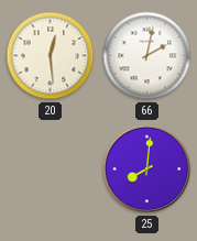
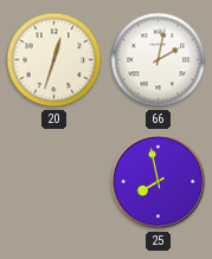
20: 12:29 -> 12:33
25: 8:01 -> 7:58
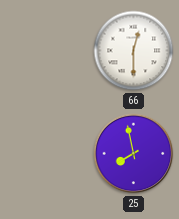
20: 12:33 -> none
66: 2:02 -> 12:30
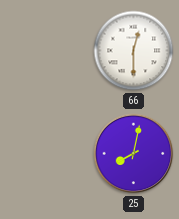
25: 7:58 -> 8:02
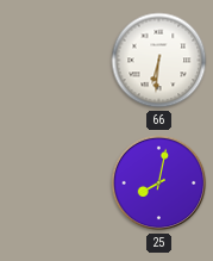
66: 12:30 -> 6:31
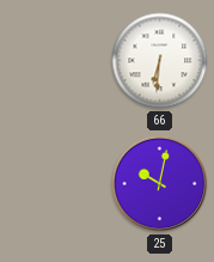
25: 8:02 -> 10:02
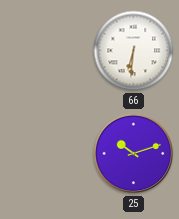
25: 10:02 -> 10:12
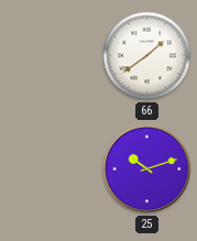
66: 6:31 -> 1:39
